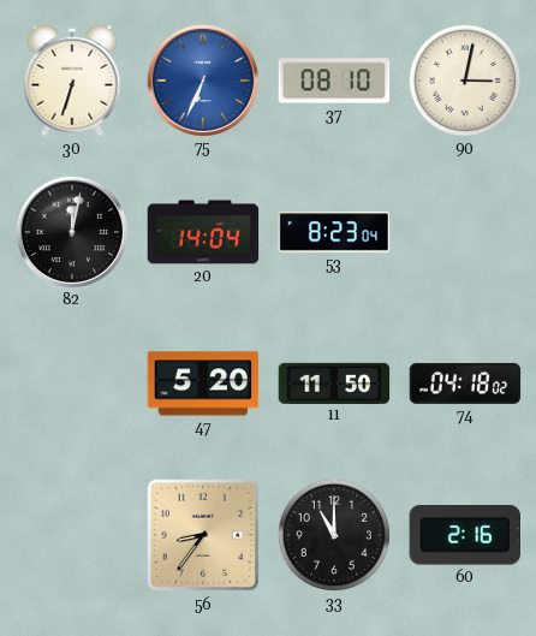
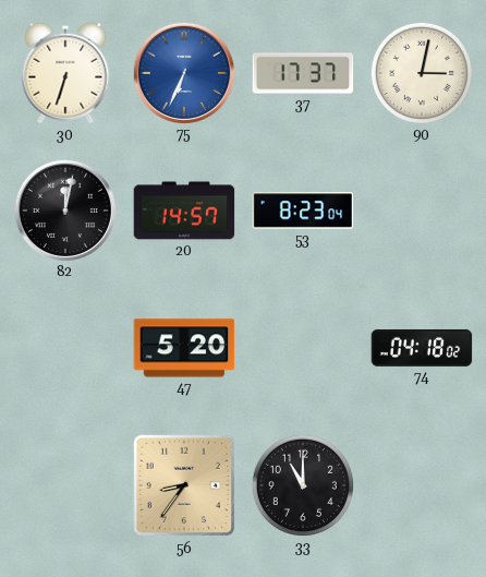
37: 08:10 -> 17:37
20: 14:04 -> 14:57
11: 11:50 -> none
60: 2:16 -> none
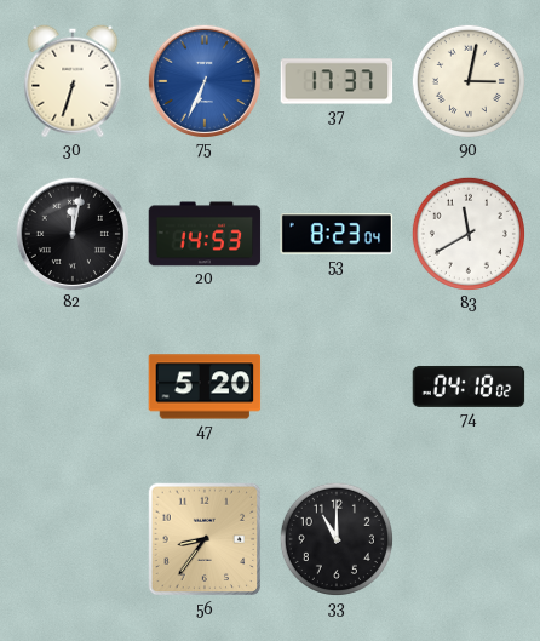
20: 14:57 -> 14:53
83: none -> 11:40
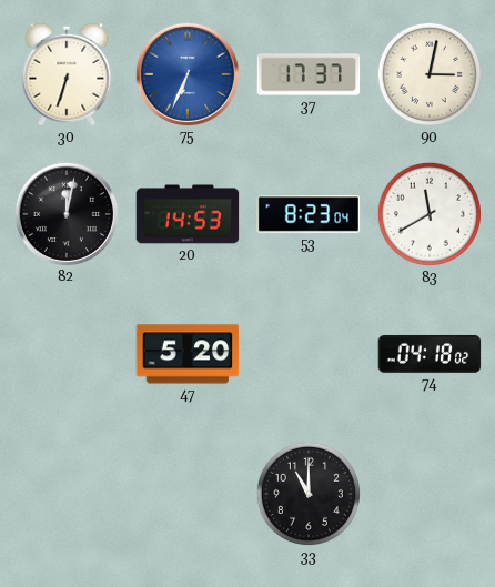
56: 8:36 -> none
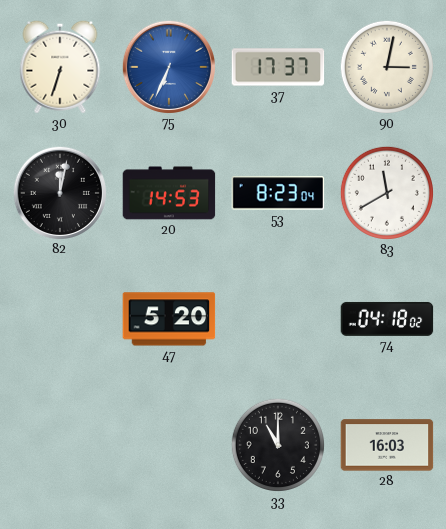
28: none -> 16:03
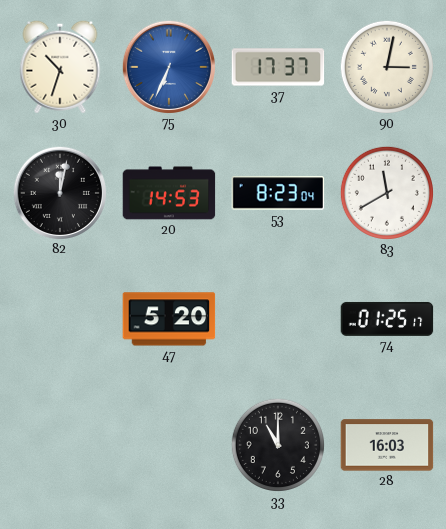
30: 6:33 -> 10:33
74: 04:18 -> 01:25
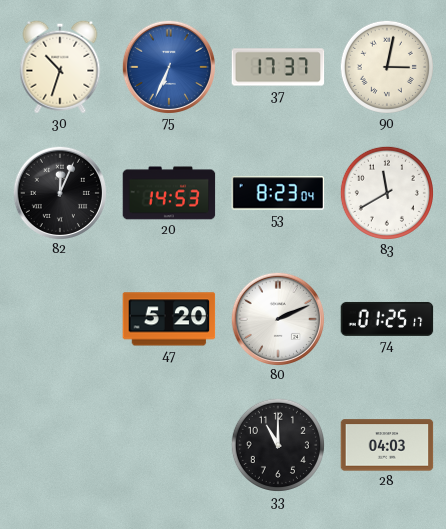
82: 12:02 -> 12:04
80: none -> 2:11
28: 16:03 -> 04:03
